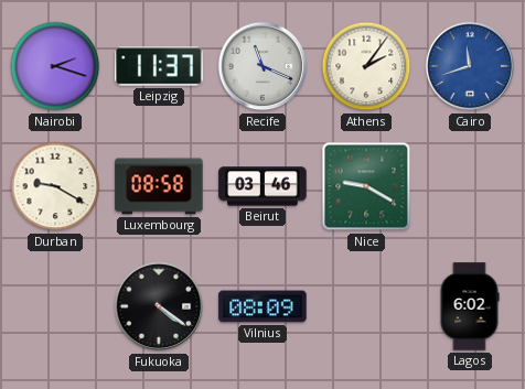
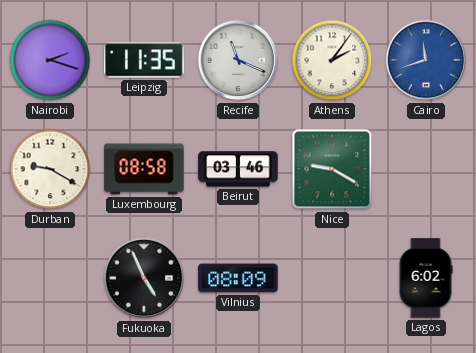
Leipzig: 11:37 -> 11:35
Fukuoka: 4:21 -> 4:56
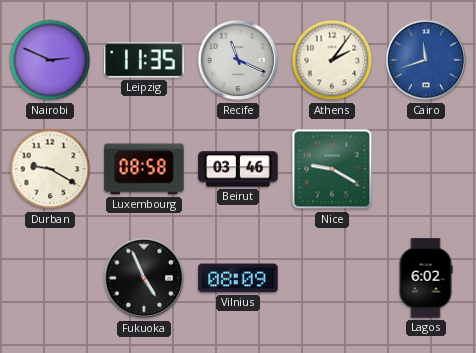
Nairobi: 2:18 -> 2:49
